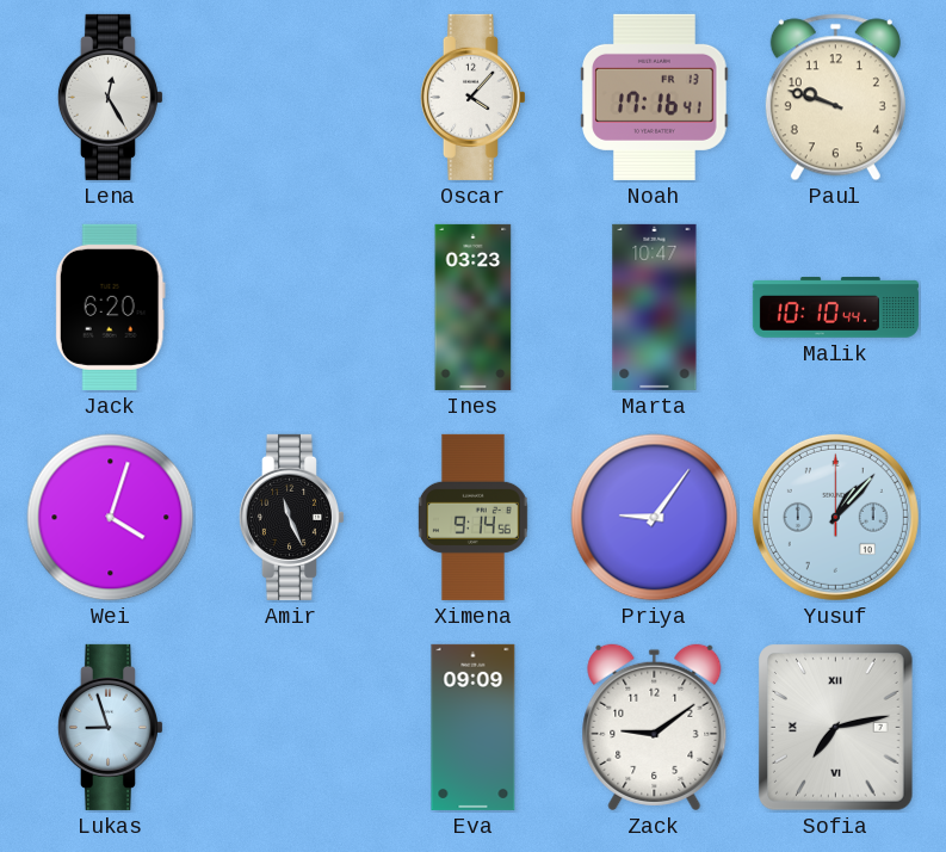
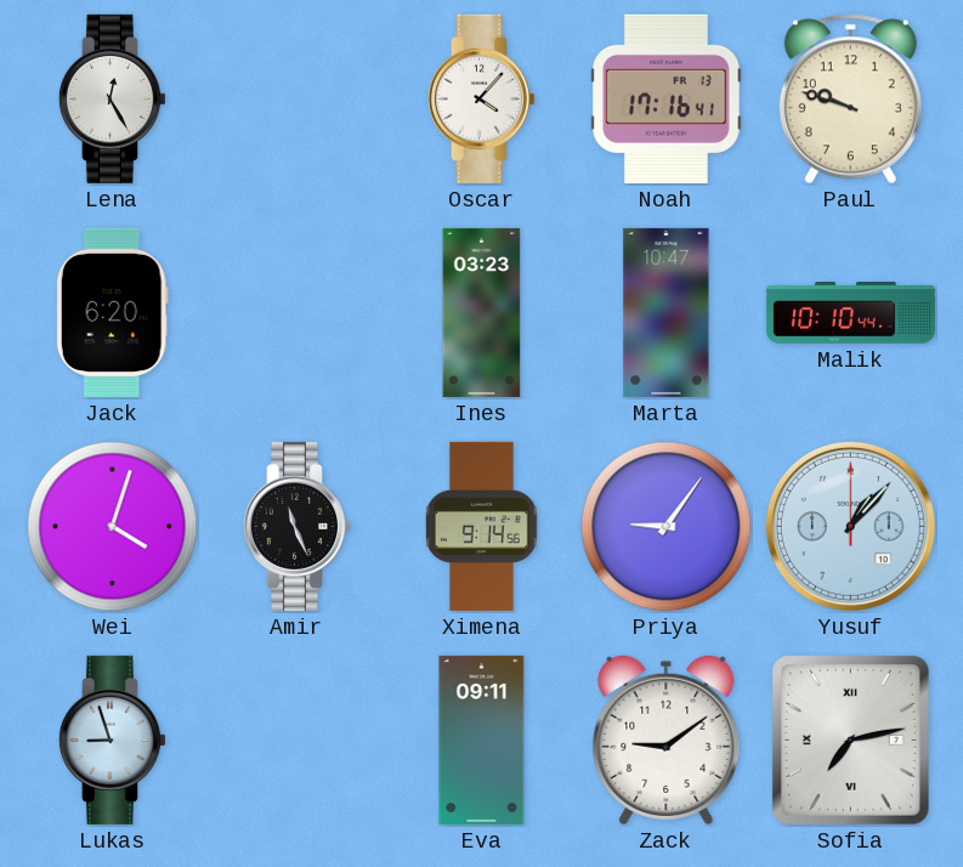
Eva: 09:09 -> 09:11
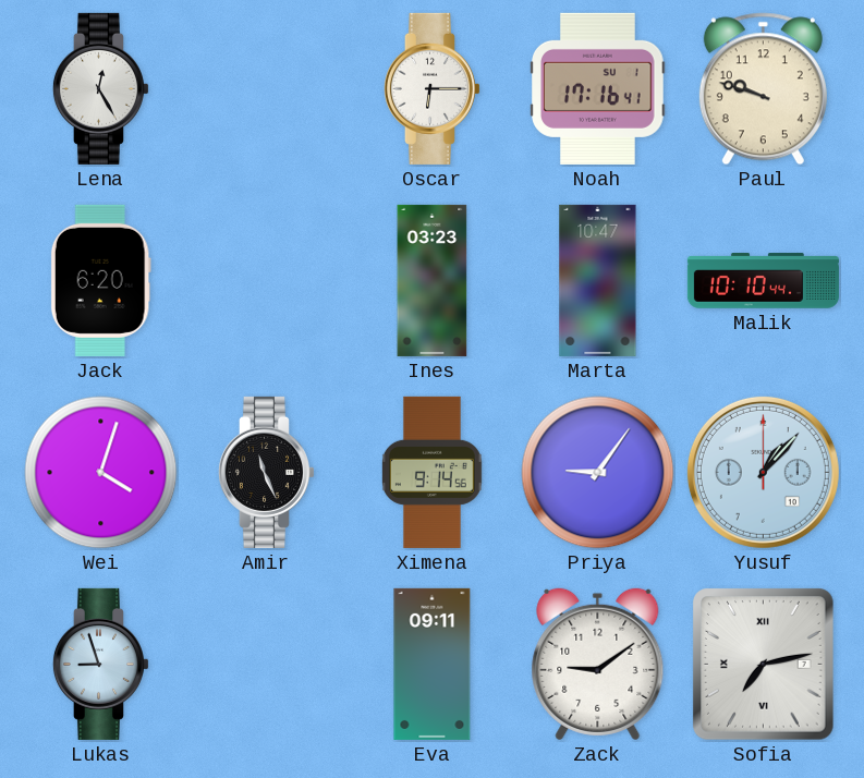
Oscar: 4:07 -> 6:15
Noah date: FR 13 -> SU 1
